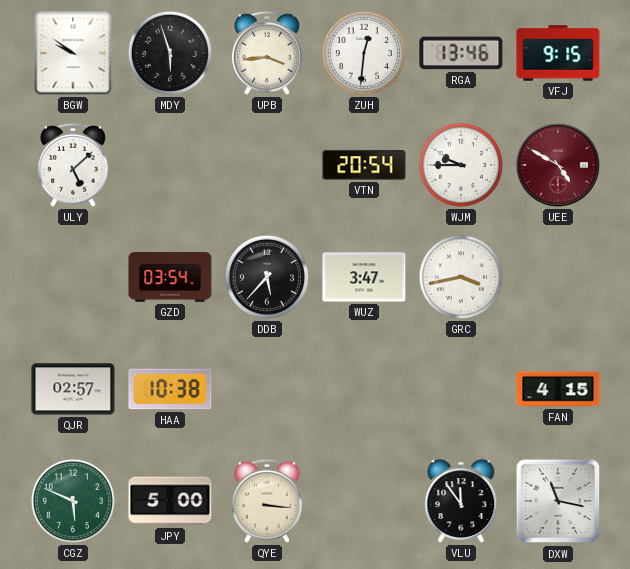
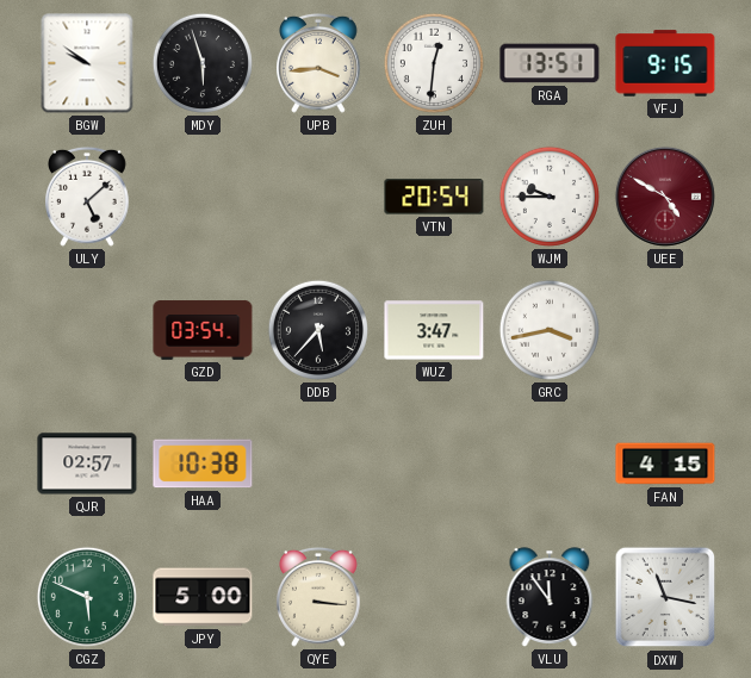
RGA: 13:46 -> 13:51
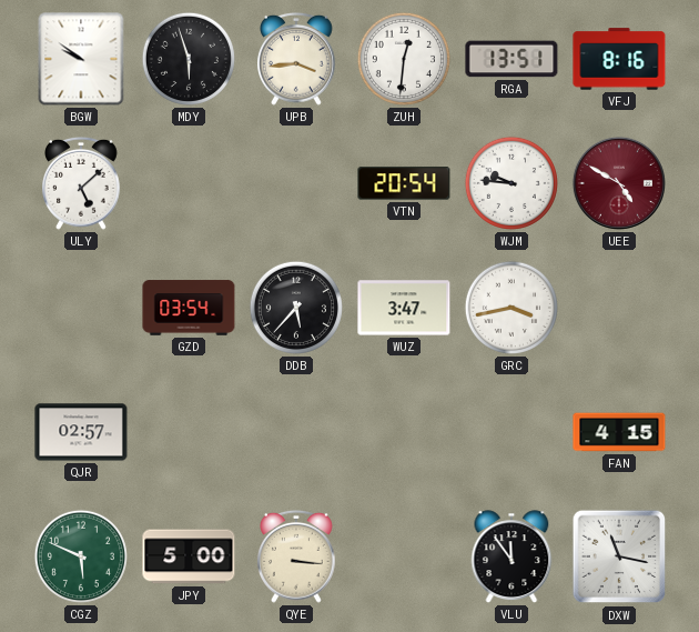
VFJ: 9:15 -> 8:16
WJM: 9:45 -> 9:46
HAA: 10:38 -> none
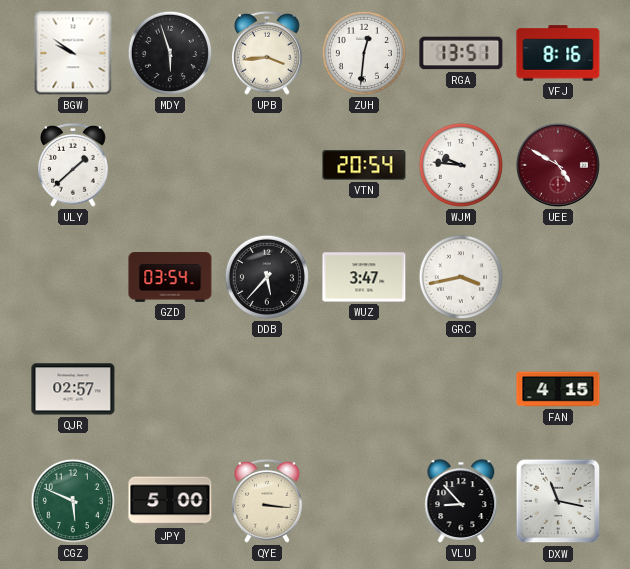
ULY: 5:08 -> 1:38
VLU: 11:54 -> 8:53
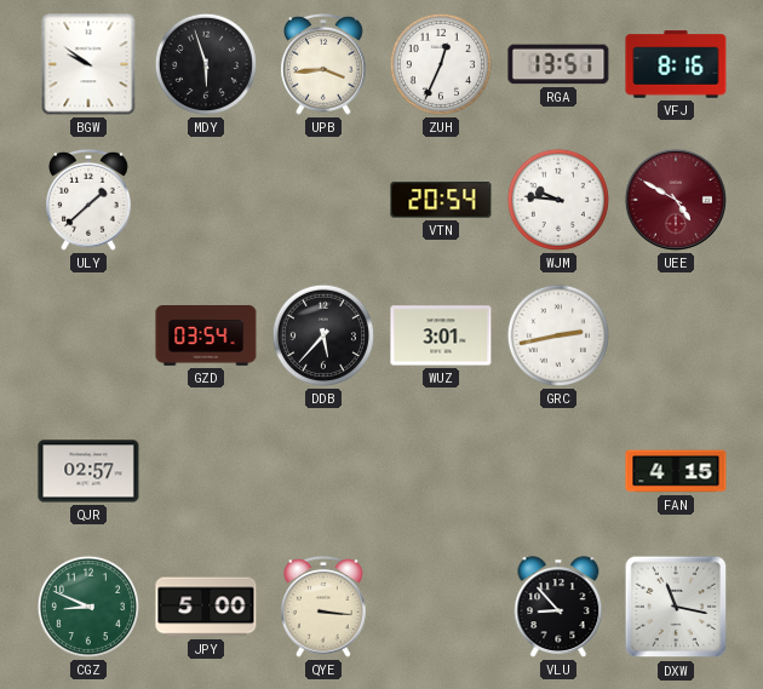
ZUH: 12:31 -> 12:34
WUZ: 3:47 -> 3:01
GRC: 3:43 -> 2:43
CGZ: 5:49 -> 8:49
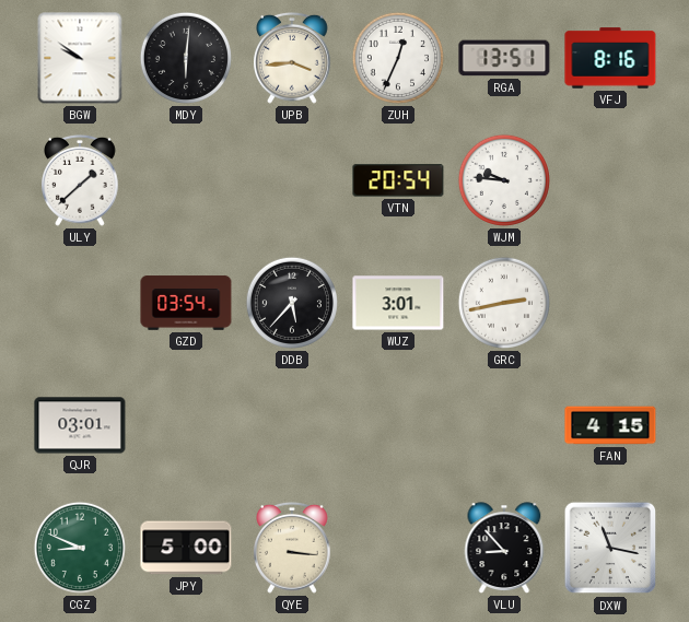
MDY: 5:57 -> 6:01
UEE: 4:50 -> none
QJR: 02:57 -> 03:01
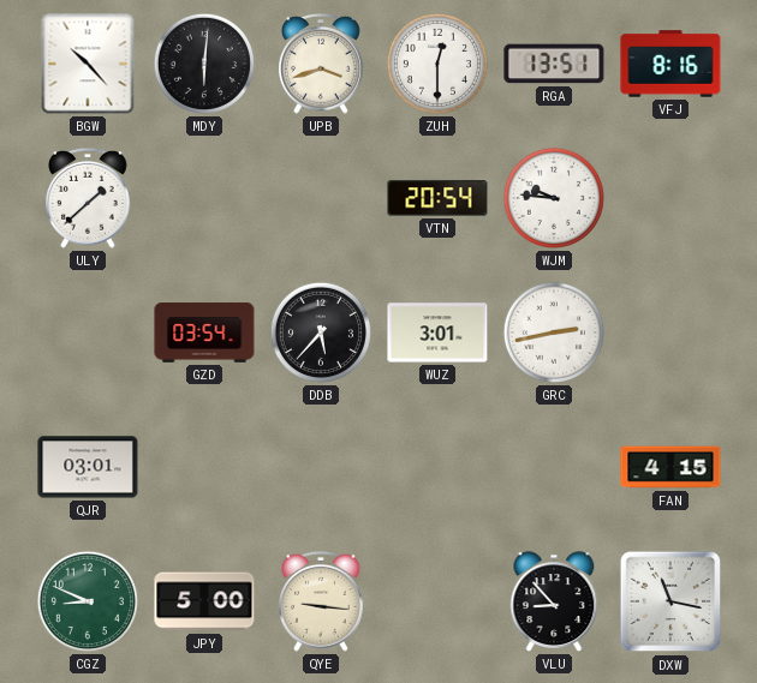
BGW: 9:51 -> 10:23
UPB: 3:44 -> 3:42
ZUH: 12:34 -> 12:30
QYE: 3:16 -> 9:16
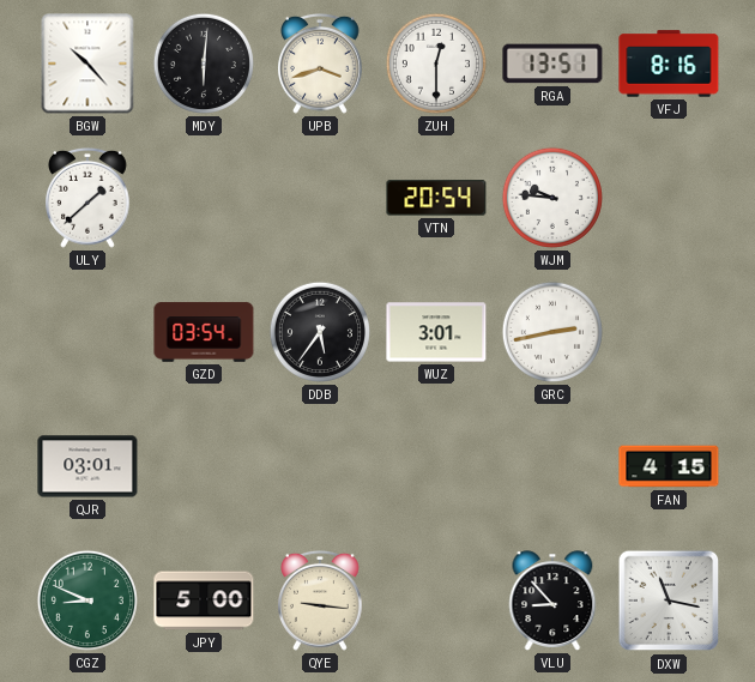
DDB: 5:37 -> 5:36
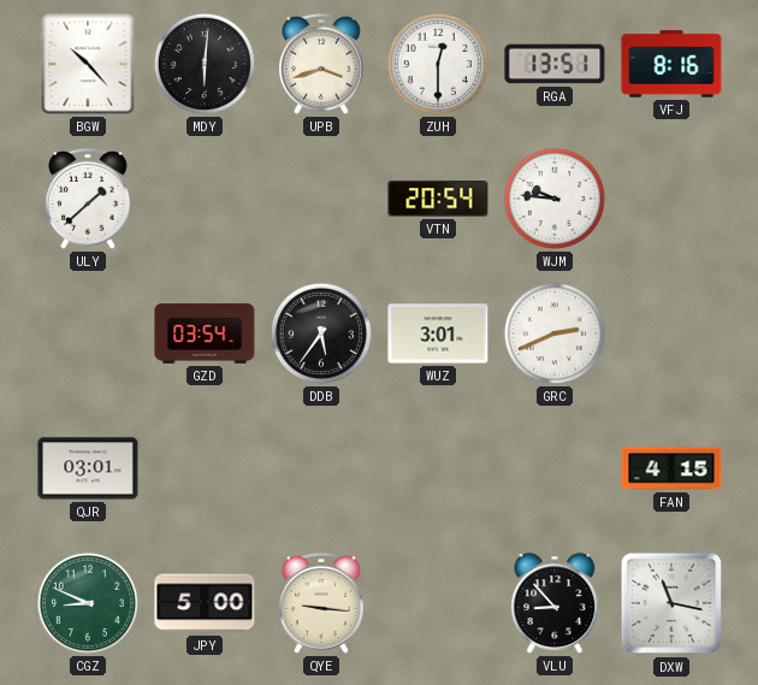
GRC: 2:43 -> 2:41
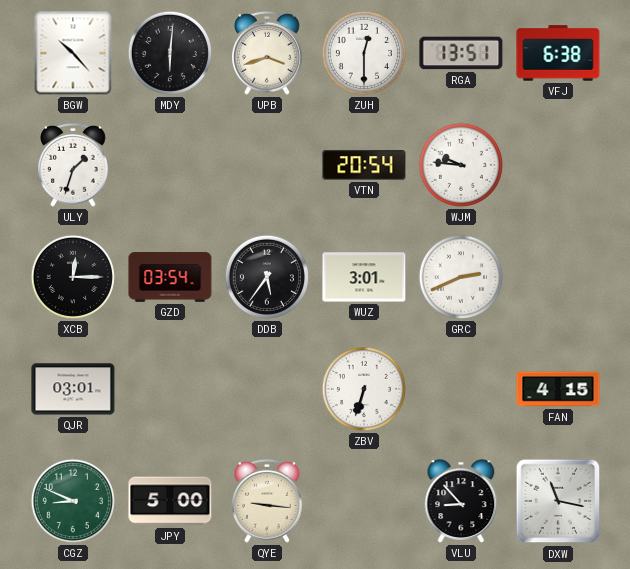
VFJ: 8:16 -> 6:38
ULY: 1:38 -> 1:33
XCB: none -> 12:15
ZBV: none -> 6:33
